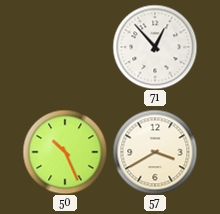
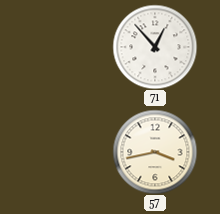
50: 10:26 -> none
57: 3:40 -> 3:43
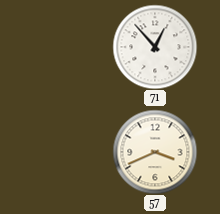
57: 3:43 -> 3:41
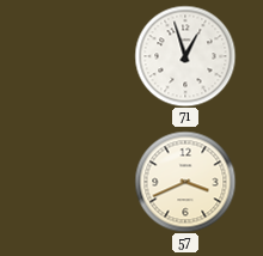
71: 12:53 -> 12:57
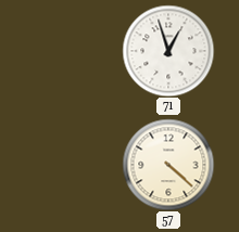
57: 3:41 -> 4:22
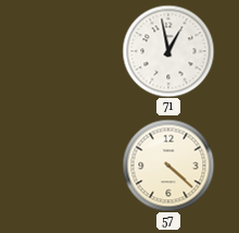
71: 12:57 -> 12:58
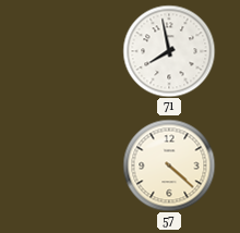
71: 12:58 -> 7:58
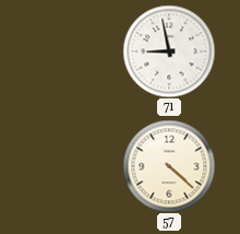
71: 7:58 -> 8:58
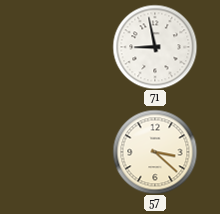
57: 4:22 -> 3:22
